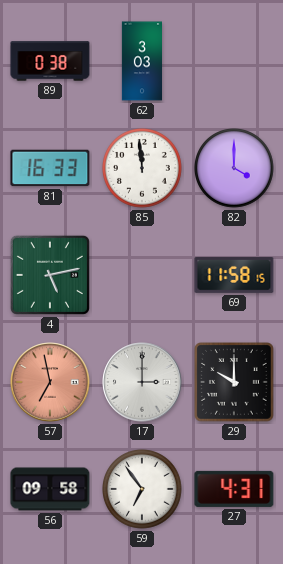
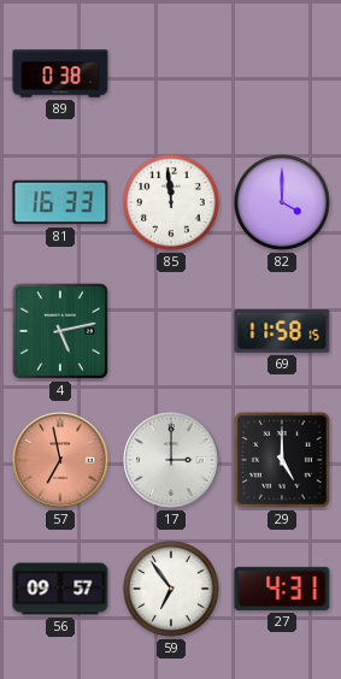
62: 3:03 -> none
29: 10:00 -> 5:00
56: 09:58 -> 09:57
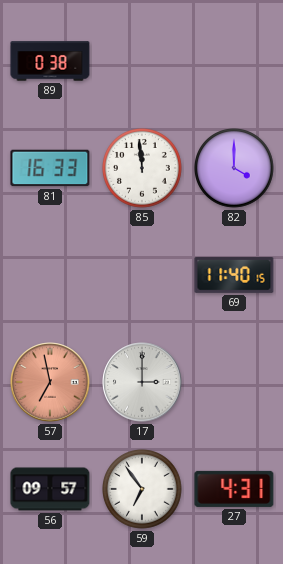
4: 5:13 -> none
69: 11:58 -> 11:40
29: 5:00 -> none
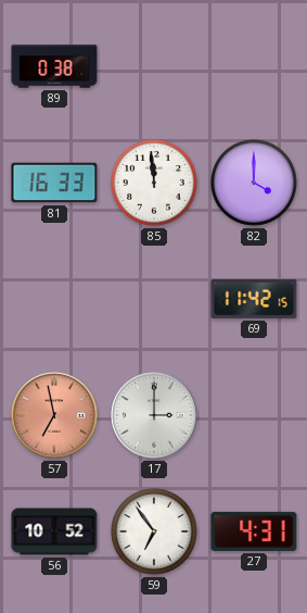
69: 11:40 -> 11:42
56: 09:57 -> 10:52
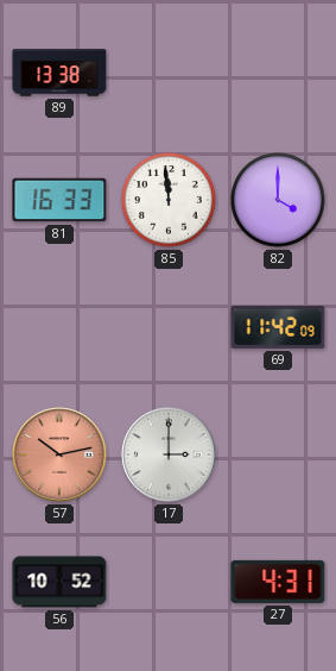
89: 0:38 -> 13:38
69: 11:42:15 -> 11:42:09
57: 6:58 -> 10:13
59: 6:54 -> none
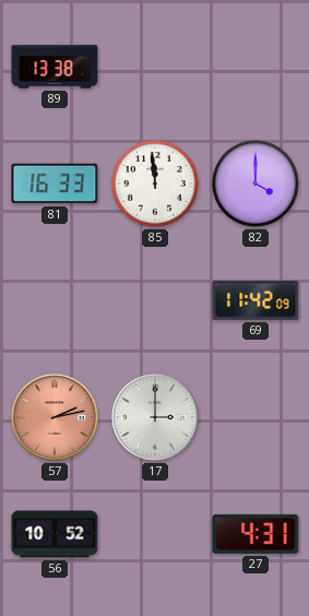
57: 10:13 -> 2:13
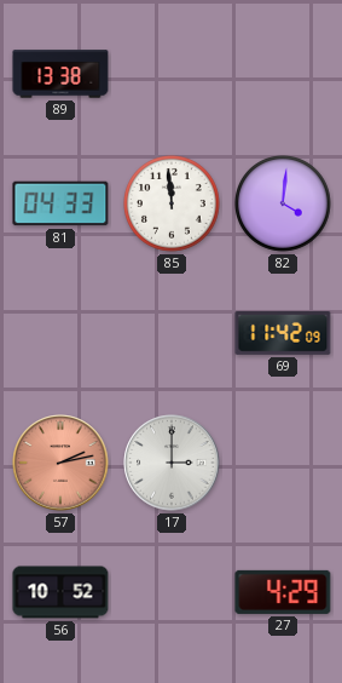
81: 16:33 -> 04:33
82: 4:00 -> 4:01
27: 4:31 -> 4:29
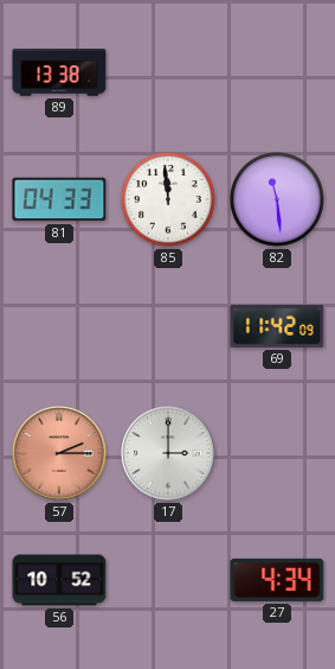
82: 4:01 -> 11:29
57: 2:13 -> 2:15
27: 4:29 -> 4:34
